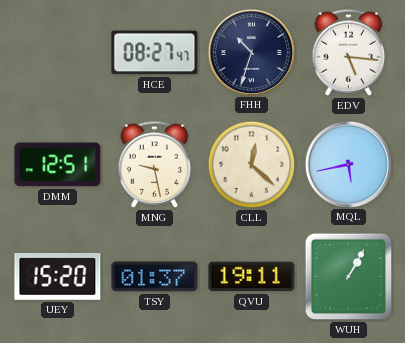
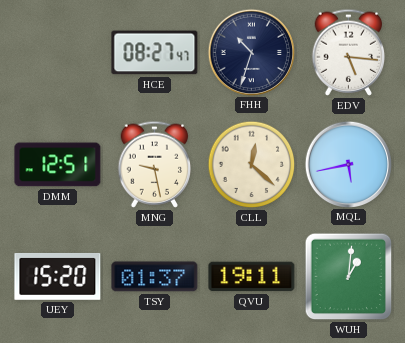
WUH: 1:05 -> 1:01
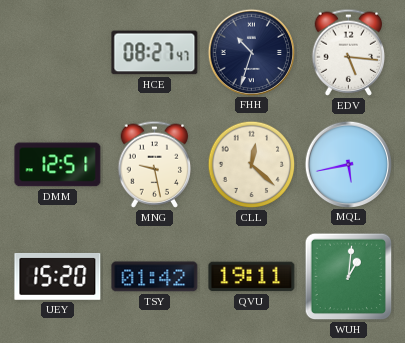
TSY: 01:37 -> 01:42
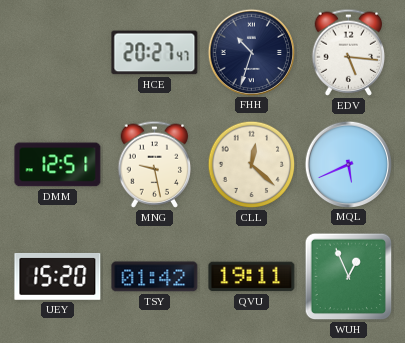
HCE: 08:27 -> 20:27
MQL: 5:43 -> 5:41
WUH: 1:01 -> 12:56
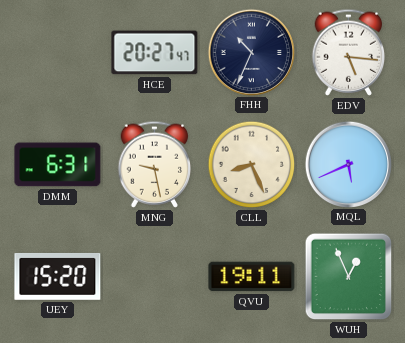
FHH: 10:33 -> 10:34
DMM: 12:51 -> 6:31
CLL: 12:22 -> 8:26
TSY: 01:42 -> none
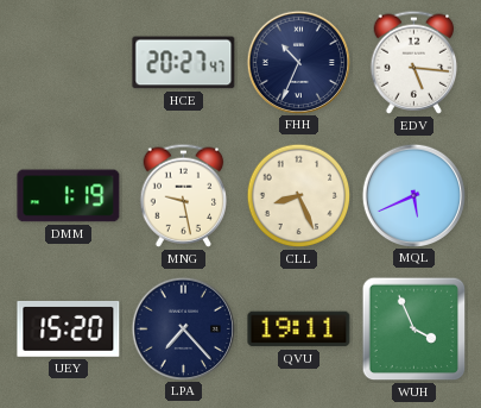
DMM: 6:31 -> 1:19
LPA: none -> 7:23
WUH: 12:56 -> 3:56
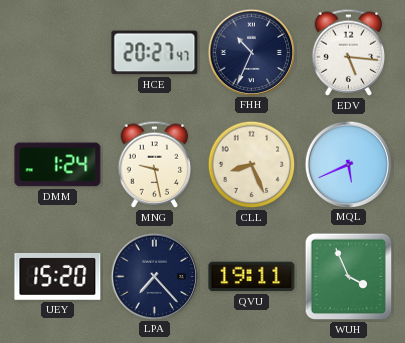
DMM: 1:19 -> 1:24
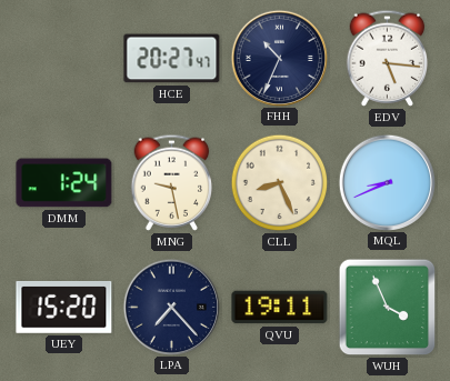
MQL: 5:41 -> 8:41
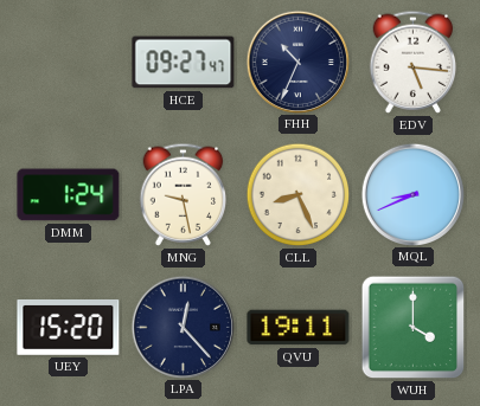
HCE: 20:27 -> 09:27
LPA: 7:23 -> 12:23
WUH: 3:56 -> 4:00
